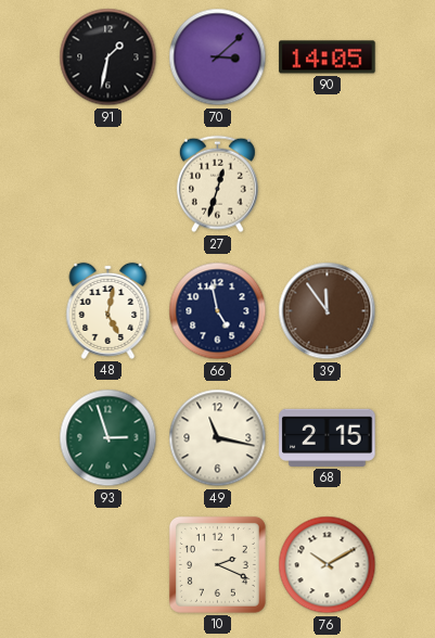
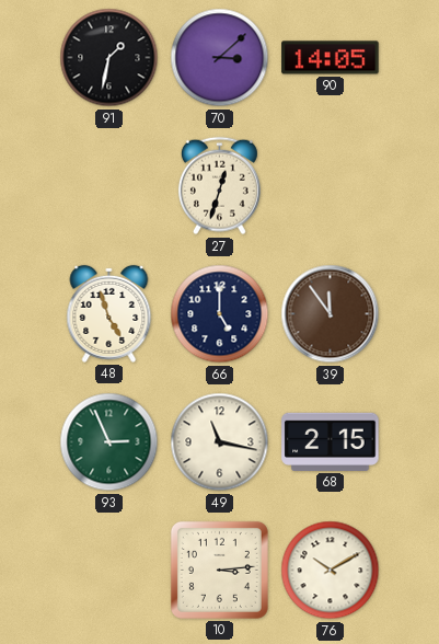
48: 5:02 -> 4:57
66: 4:58 -> 5:00
93: 2:57 -> 2:56
10: 2:19 -> 3:14
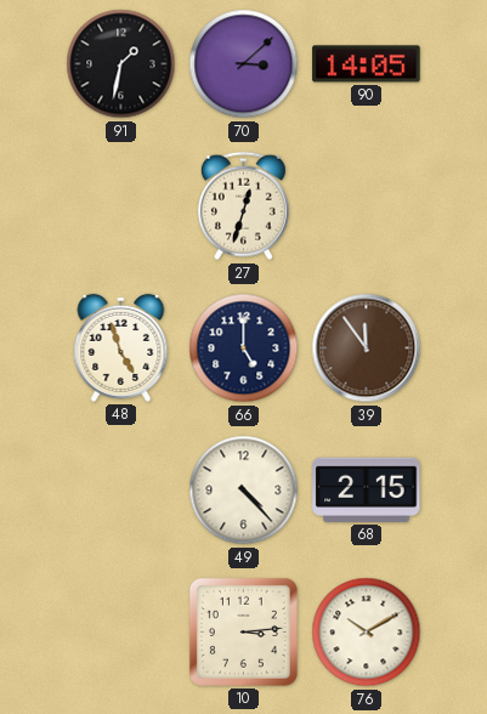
93: 2:56 -> none
49: 11:17 -> 4:23
